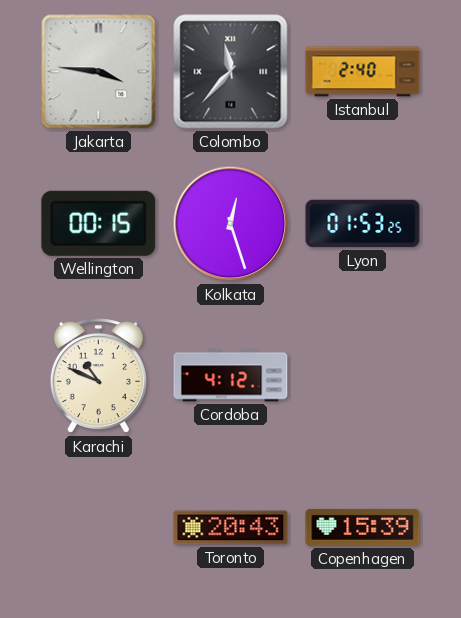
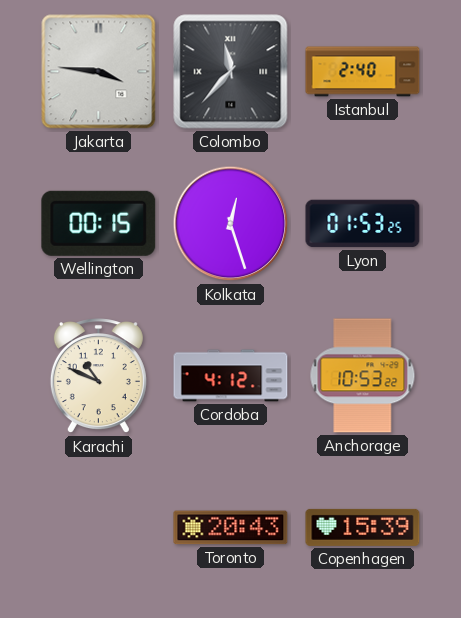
Anchorage: none -> 10:53
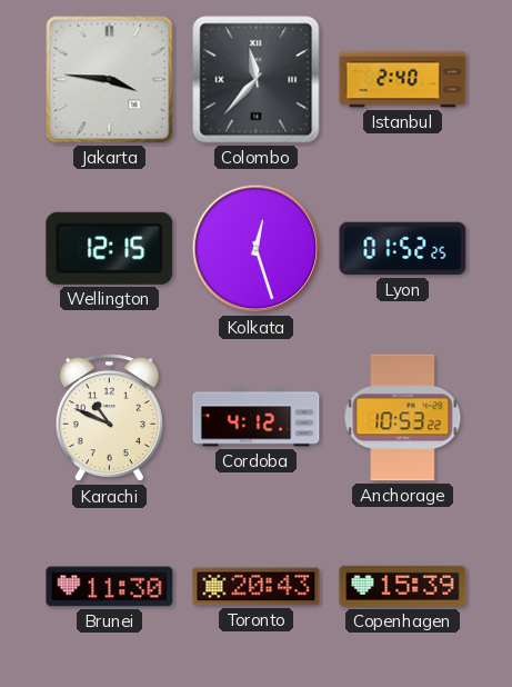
Wellington: 00:15 -> 12:15
Lyon: 01:53 -> 01:52
Brunei: none -> 11:30
